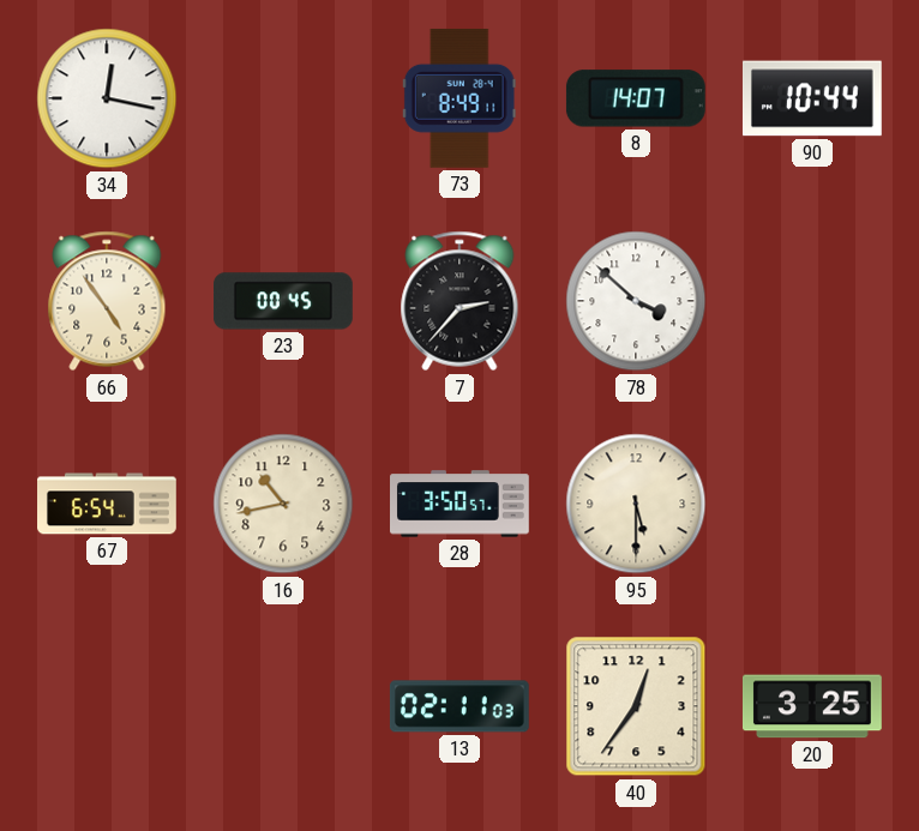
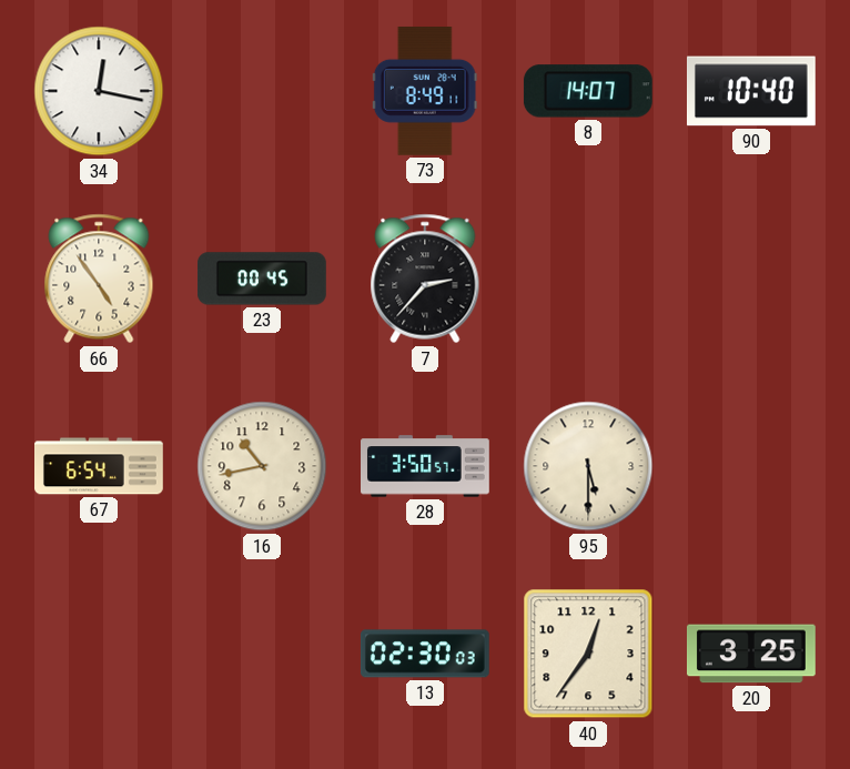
90: 10:44 -> 10:40
78: 3:52 -> none
13: 02:11 -> 02:30
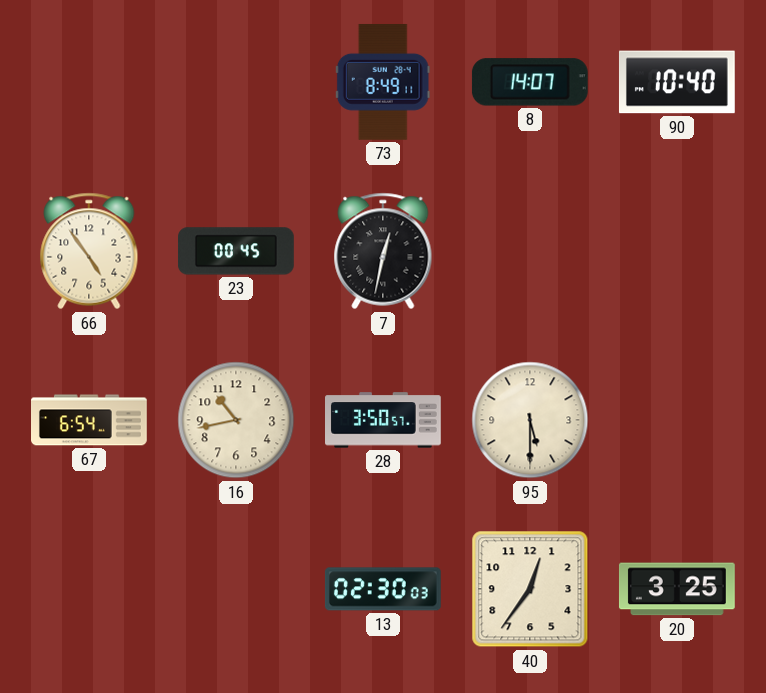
34: 12:17 -> none
7: 2:37 -> 12:32
